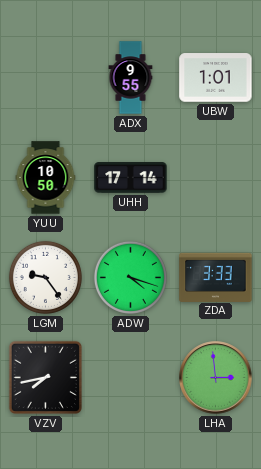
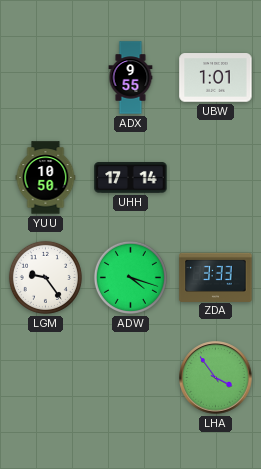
VZV: 7:43 -> none
LHA: 2:59 -> 3:54
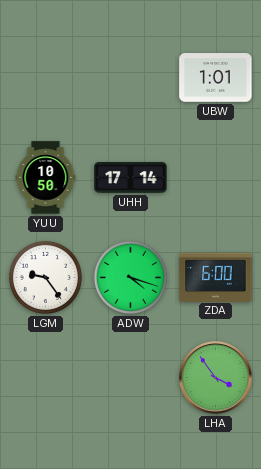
ADX: 9:55 -> none
ZDA: 3:33 -> 6:00
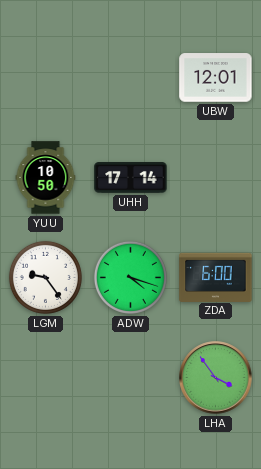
UBW: 1:01 -> 12:01
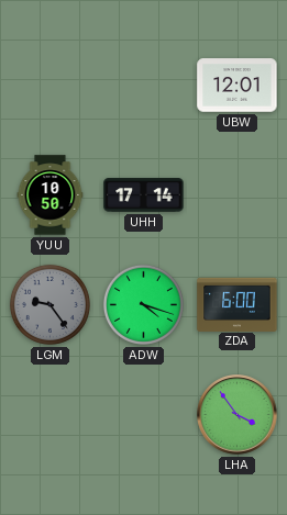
LGM dial: white -> grey
